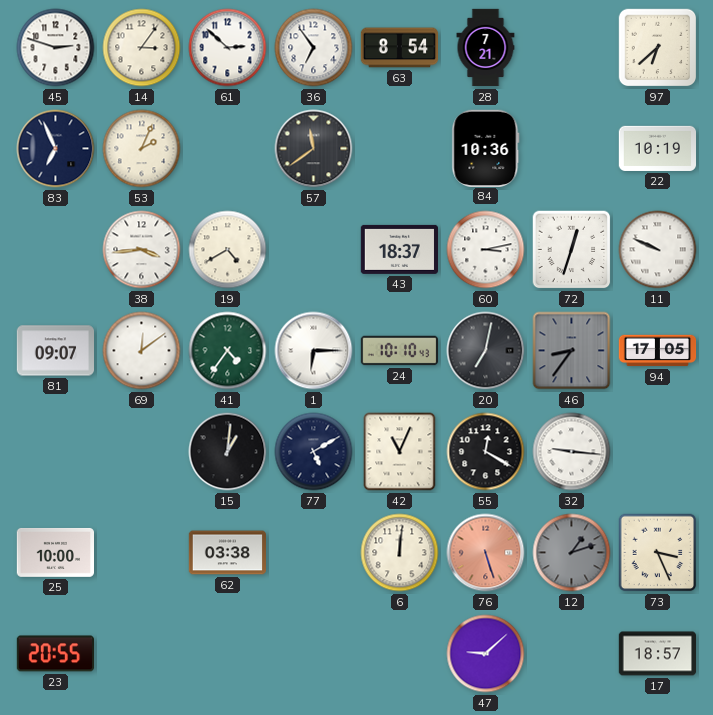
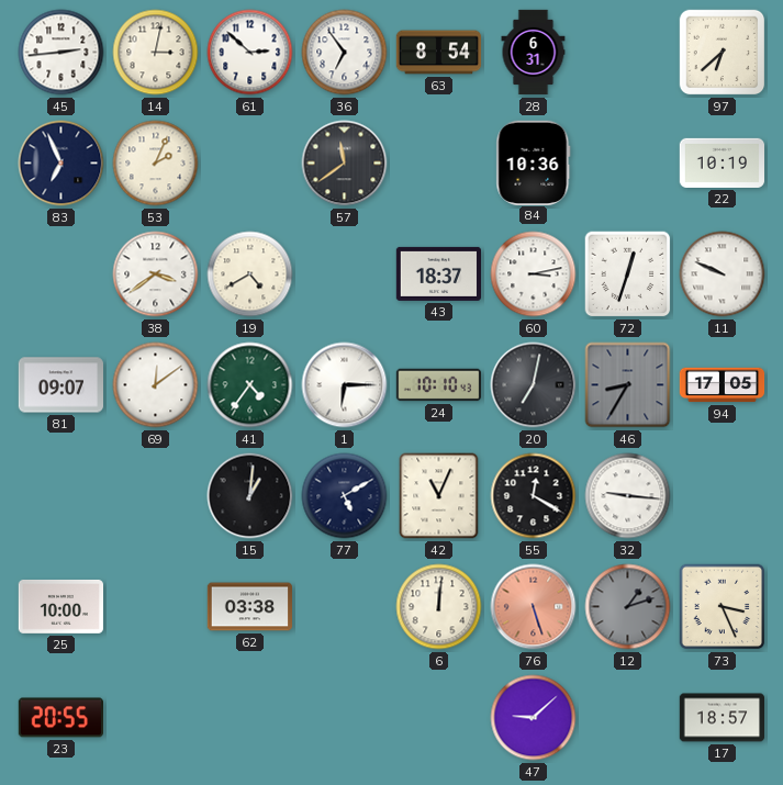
45: 2:48 -> 2:44
14: 3:06 -> 3:02
28: 7:21 -> 6:31
38: 3:44 -> 3:39
46: 8:36 -> 8:35
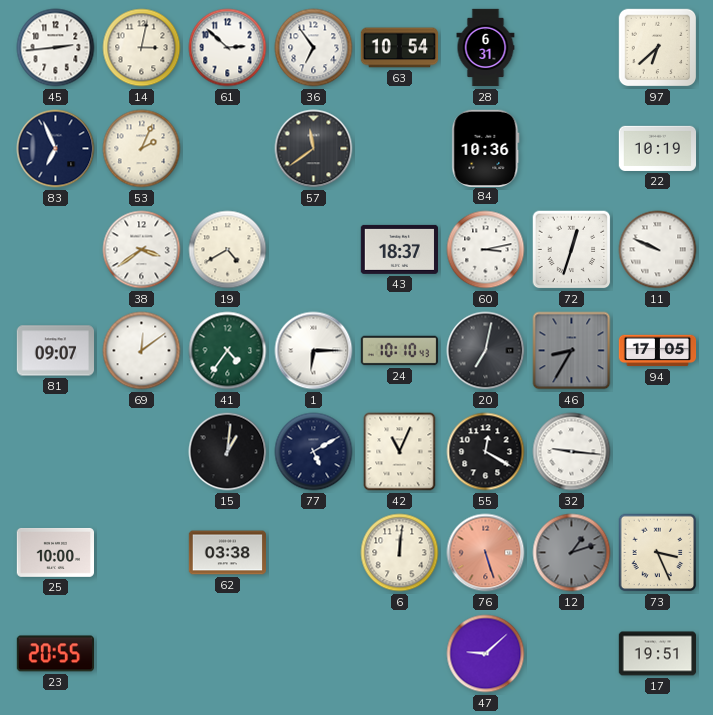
63: 8:54 -> 10:54
17: 18:57 -> 19:51
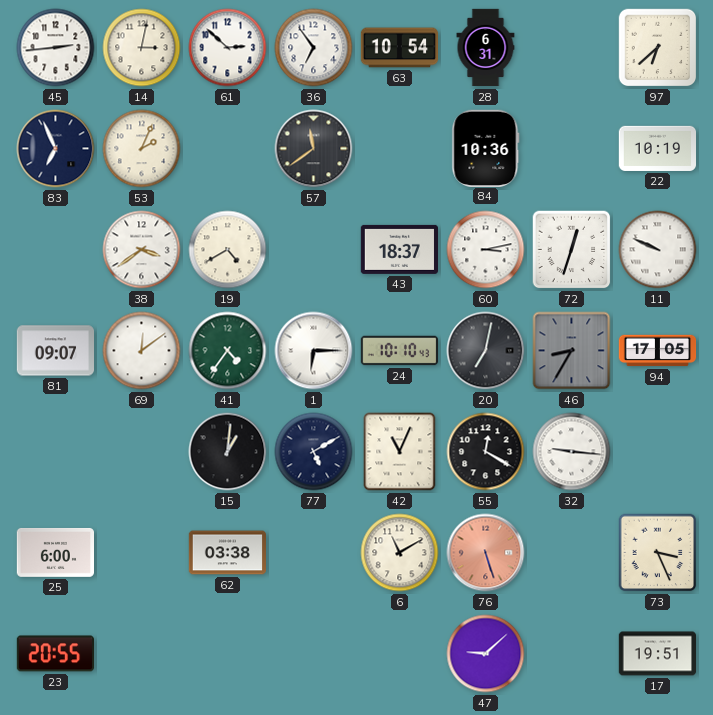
25: 10:00 -> 6:00
6: 12:01 -> 11:10
12: 1:12 -> none
